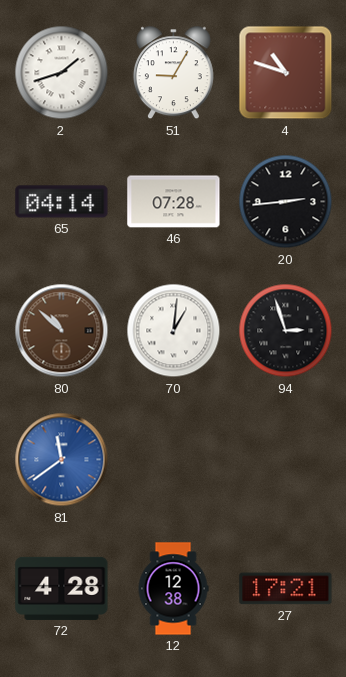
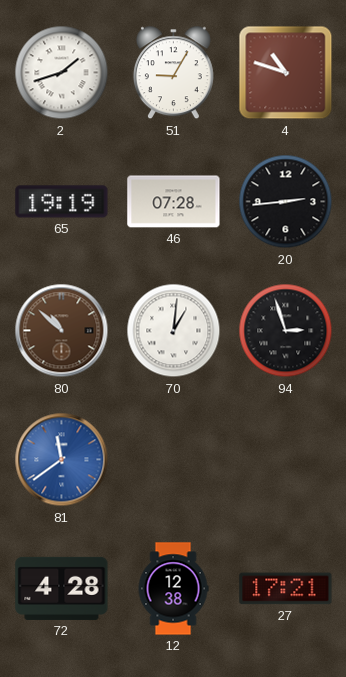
65: 04:14 -> 19:19
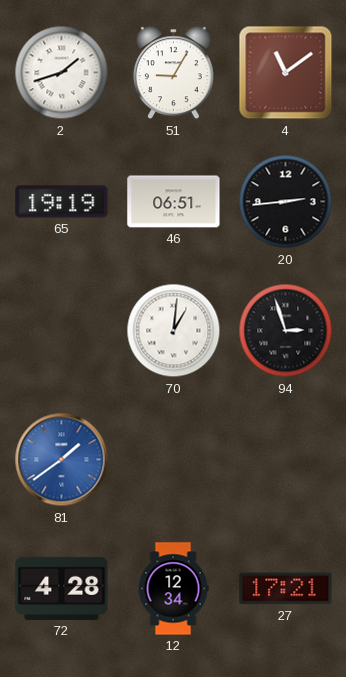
4: 10:48 -> 11:09
46: 07:28 -> 06:51
80: 10:52 -> none
81: 11:39 -> 1:39
12: 12:38 -> 12:34
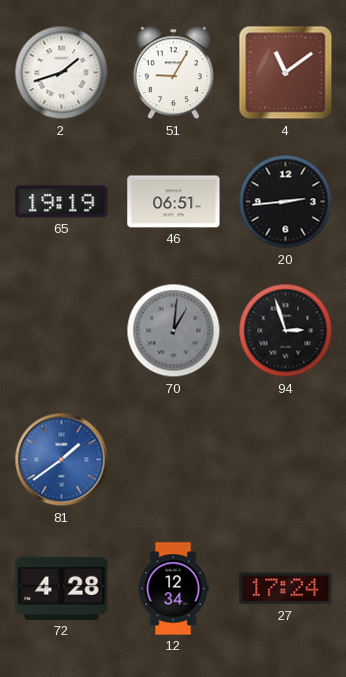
70 dial: white -> grey
27: 17:21 -> 17:24
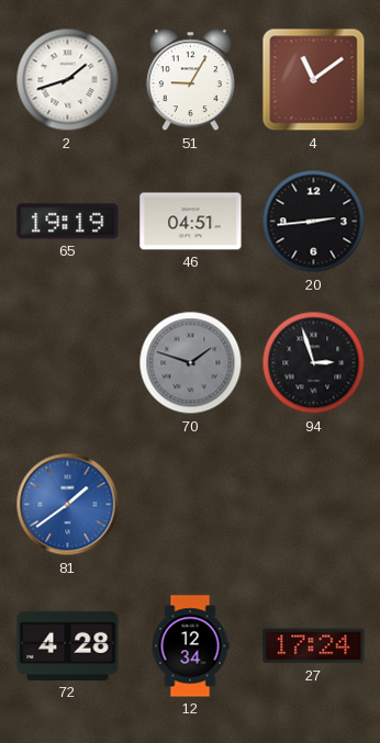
46: 06:51 -> 04:51
70: 1:01 -> 1:48
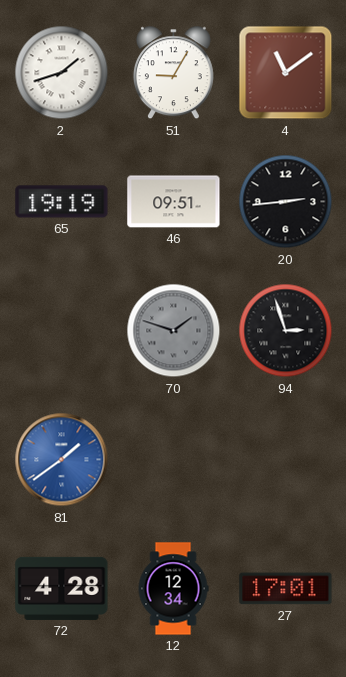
46: 04:51 -> 09:51
27: 17:24 -> 17:01
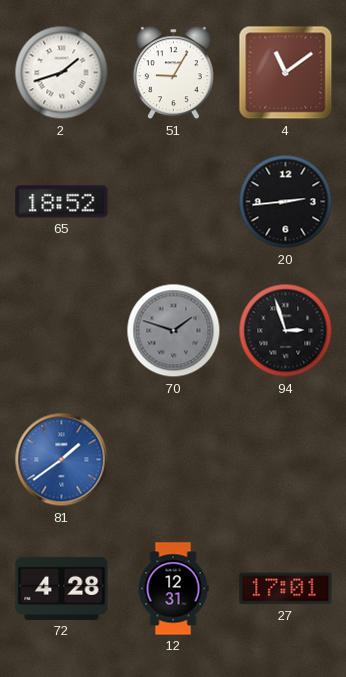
65: 19:19 -> 18:52
46: 09:51 -> none
12: 12:34 -> 12:31
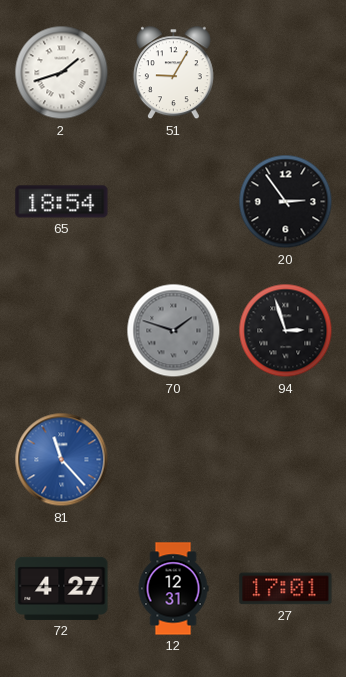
4: 11:09 -> none
65: 18:52 -> 18:54
20: 2:44 -> 2:54
81: 1:39 -> 11:23
72: 4:28 -> 4:27
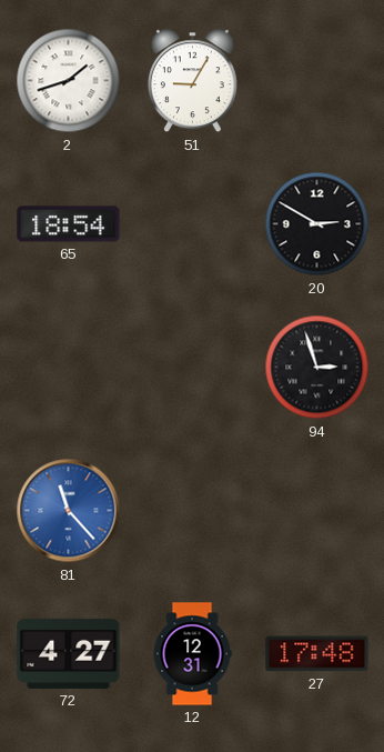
20: 2:54 -> 2:50
70: 1:48 -> none
27: 17:01 -> 17:48
